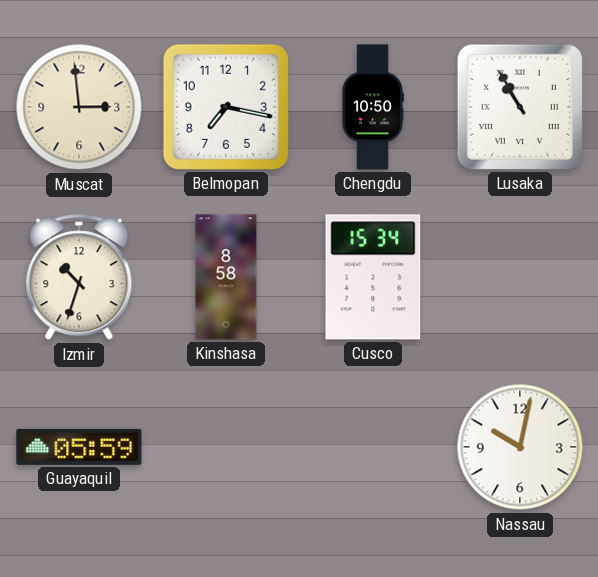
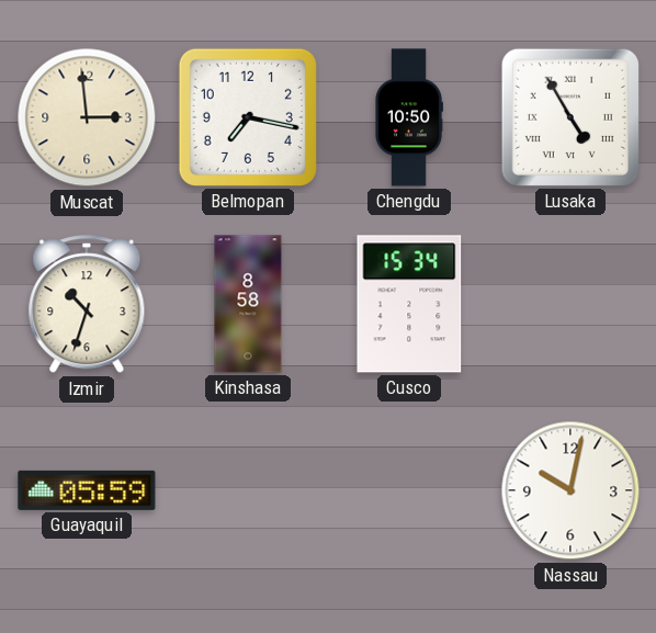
Lusaka: 10:55 -> 4:55
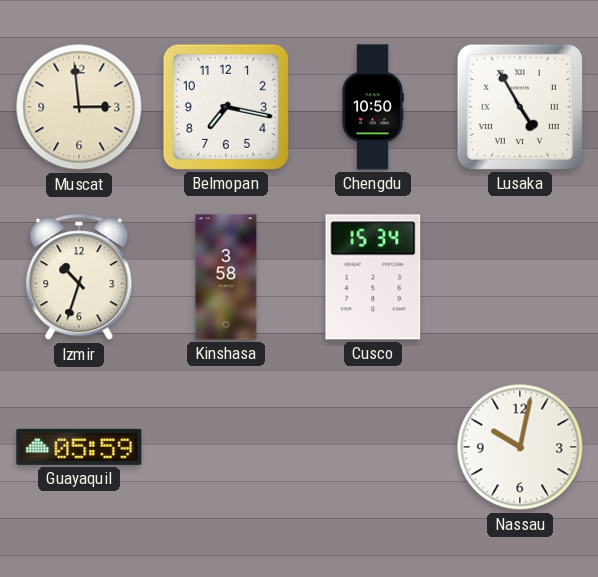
Kinshasa: 8:58 -> 3:58
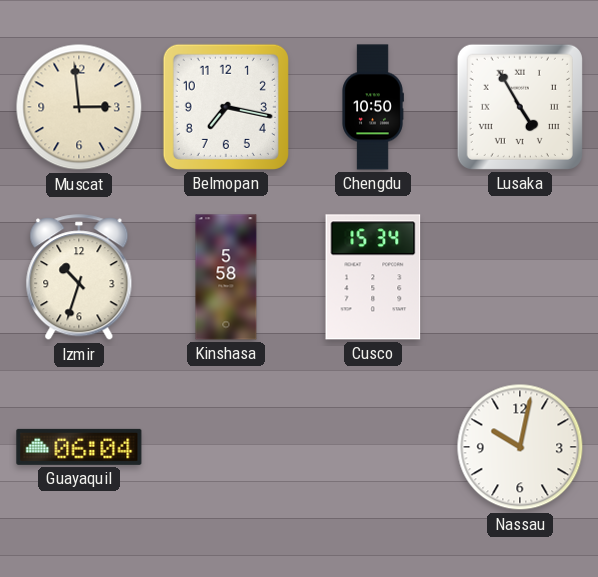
Kinshasa: 3:58 -> 5:58
Guayaquil: 05:59 -> 06:04
